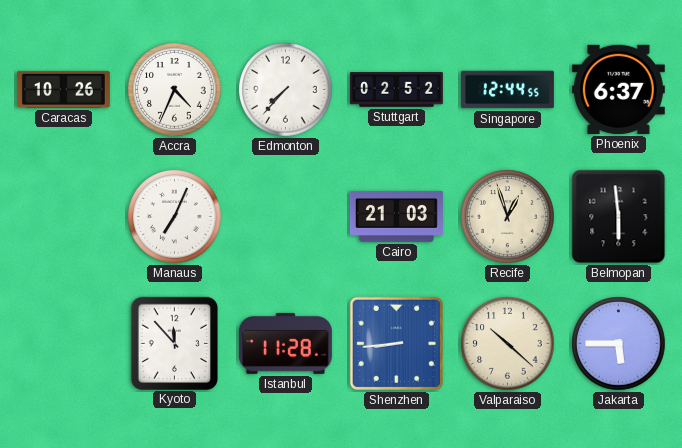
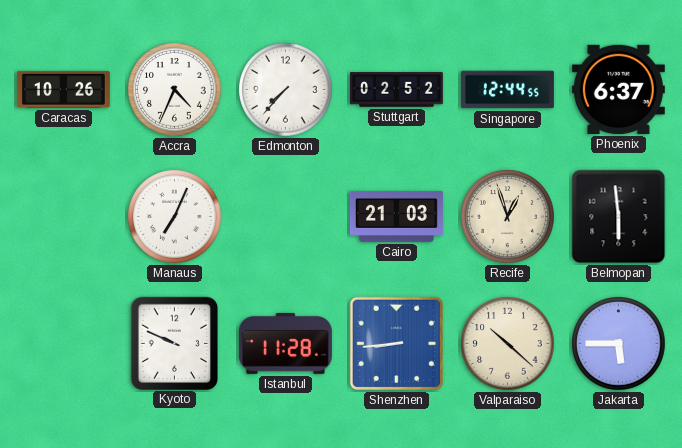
Kyoto: 11:53 -> 9:49
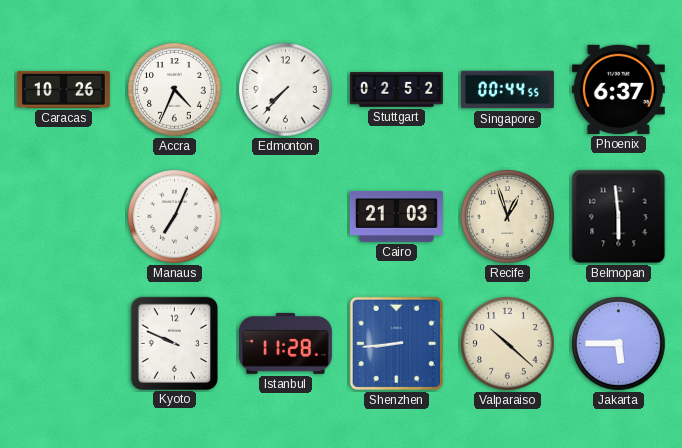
Singapore: 12:44 -> 00:44
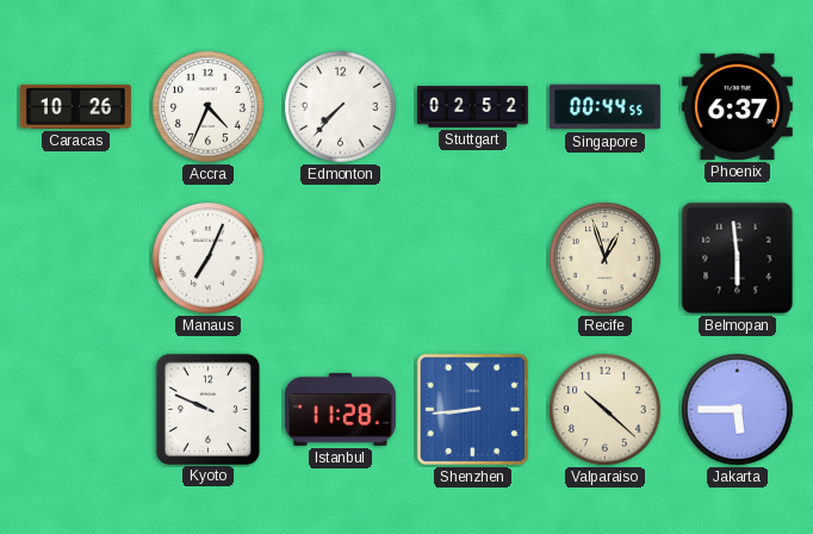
Cairo: 21:03 -> none
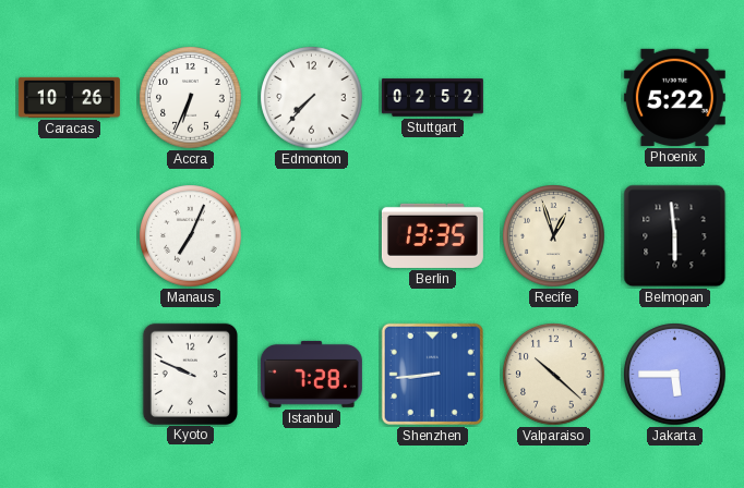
Accra: 4:34 -> 6:34
Singapore: 00:44 -> none
Phoenix: 6:37 -> 5:22
Berlin: none -> 13:35
Istanbul: 11:28 -> 7:28
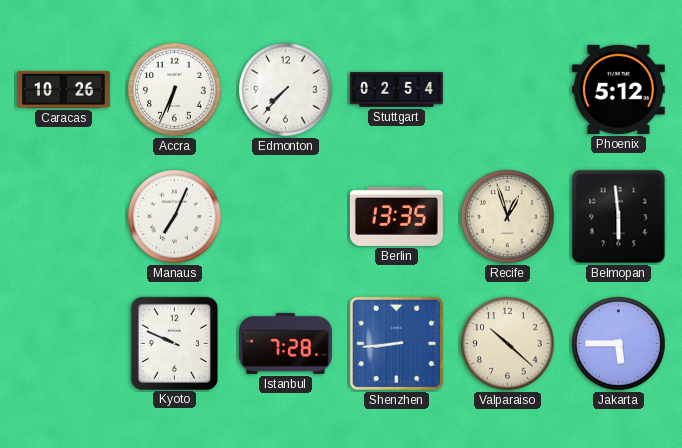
Stuttgart: 02:52 -> 02:54
Phoenix: 5:22 -> 5:12
